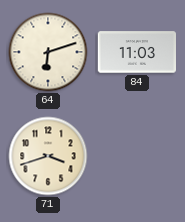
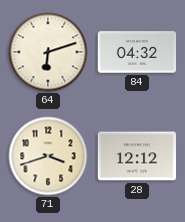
84: 11:03 -> 04:32
28: none -> 12:12
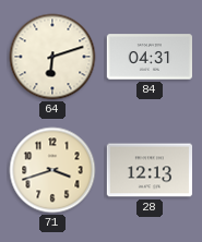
84: 04:32 -> 04:31
28: 12:12 -> 12:13
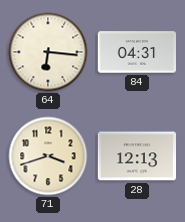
64: 6:12 -> 6:16
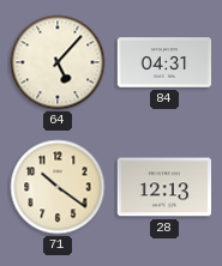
64: 6:16 -> 5:07
71: 3:42 -> 10:21
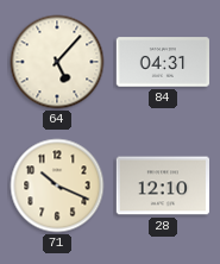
71: 10:21 -> 10:19
28: 12:13 -> 12:10
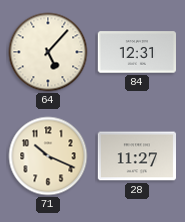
84: 04:31 -> 12:31
28: 12:10 -> 11:27
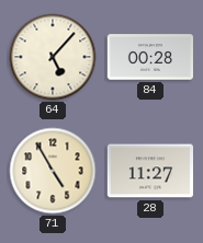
84: 12:31 -> 00:28
71: 10:19 -> 4:55
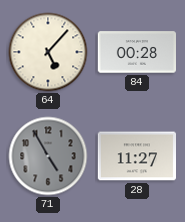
71 dial: cream -> grey
